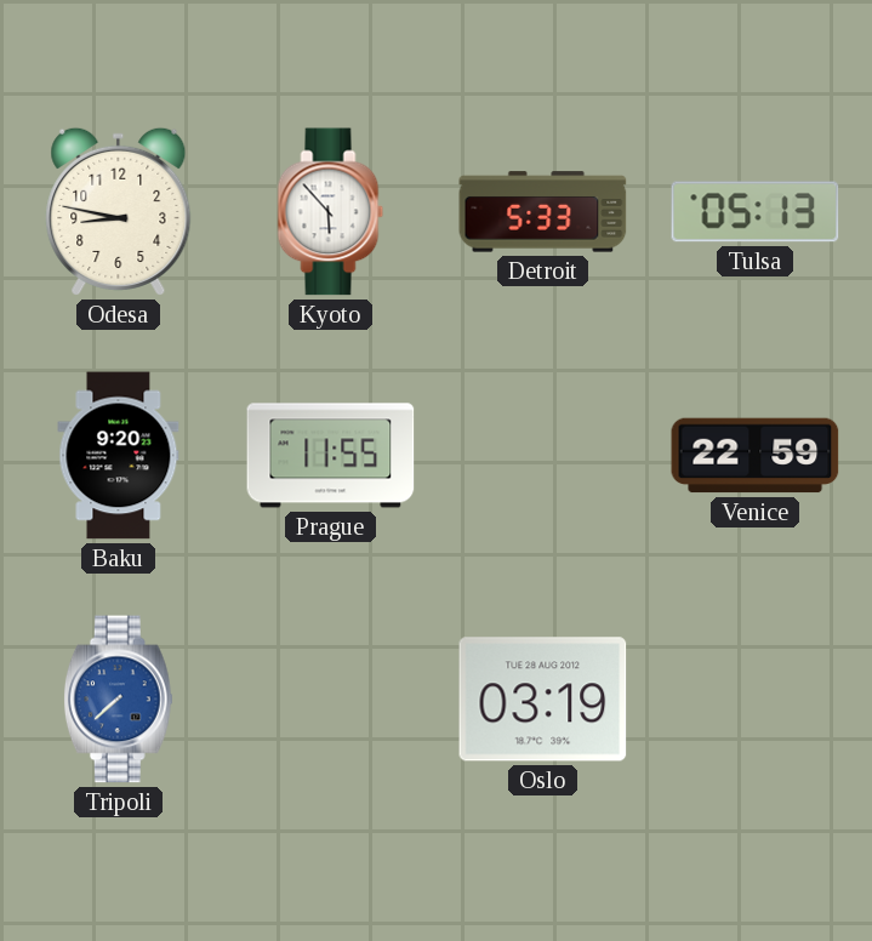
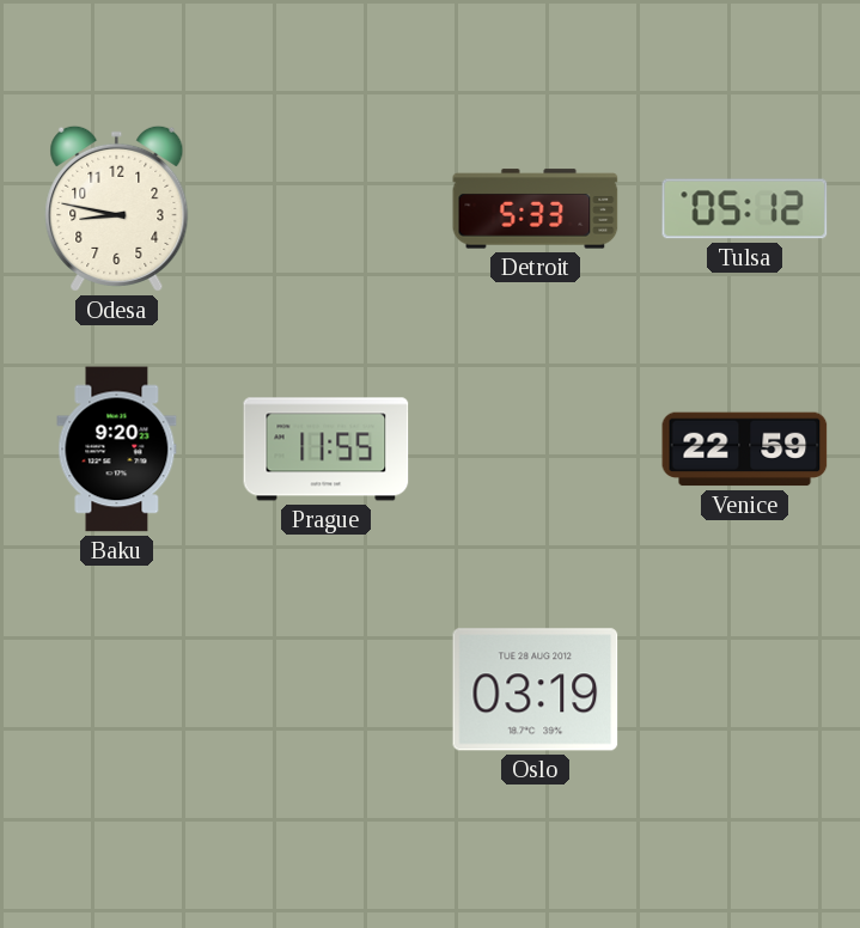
Kyoto: 5:53 -> none
Tulsa: 05:13 -> 05:12
Tripoli: 7:38 -> none
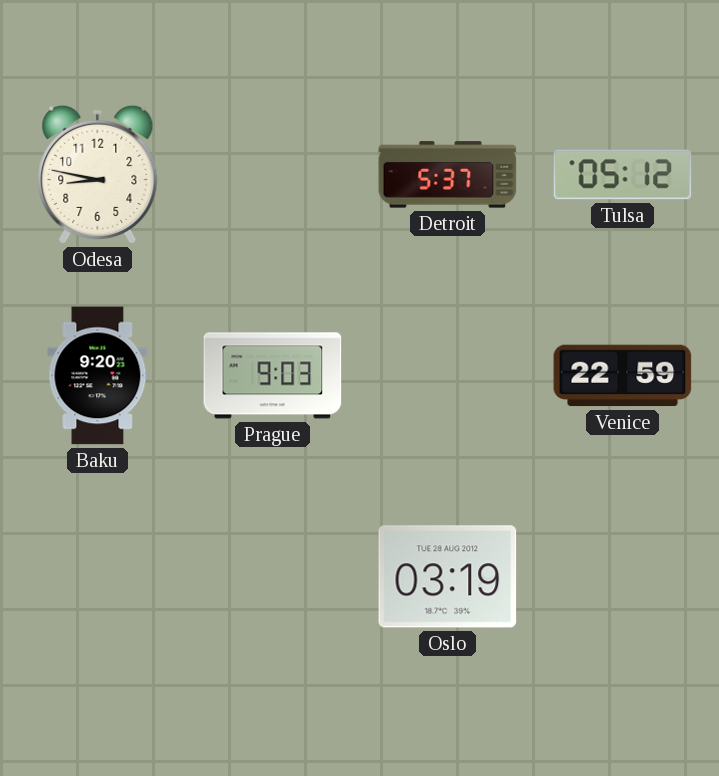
Detroit: 5:33 -> 5:37
Prague: 11:55 -> 9:03
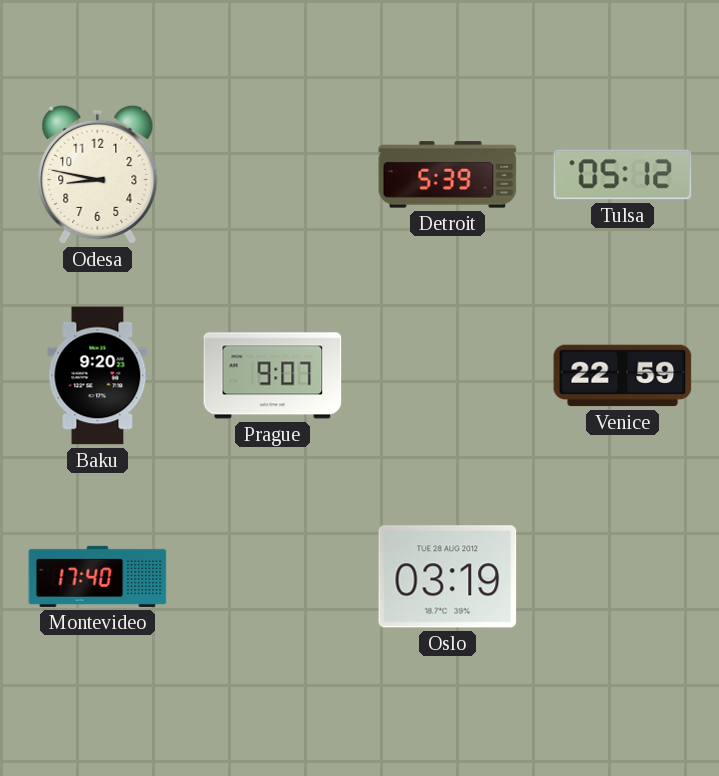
Detroit: 5:37 -> 5:39
Prague: 9:03 -> 9:07
Montevideo: none -> 17:40
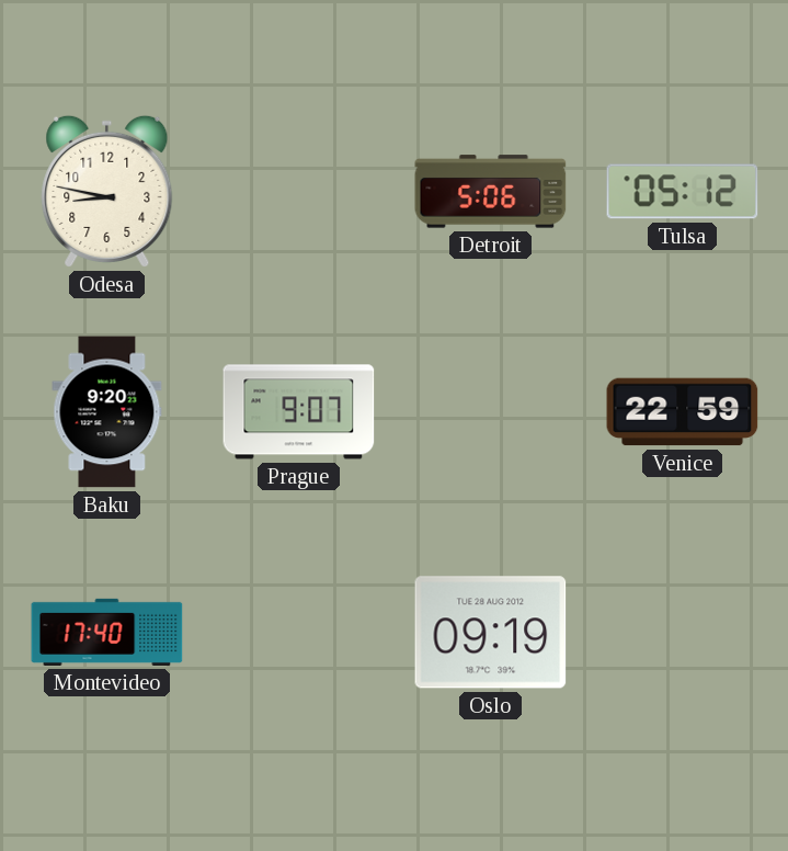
Detroit: 5:39 -> 5:06
Oslo: 03:19 -> 09:19
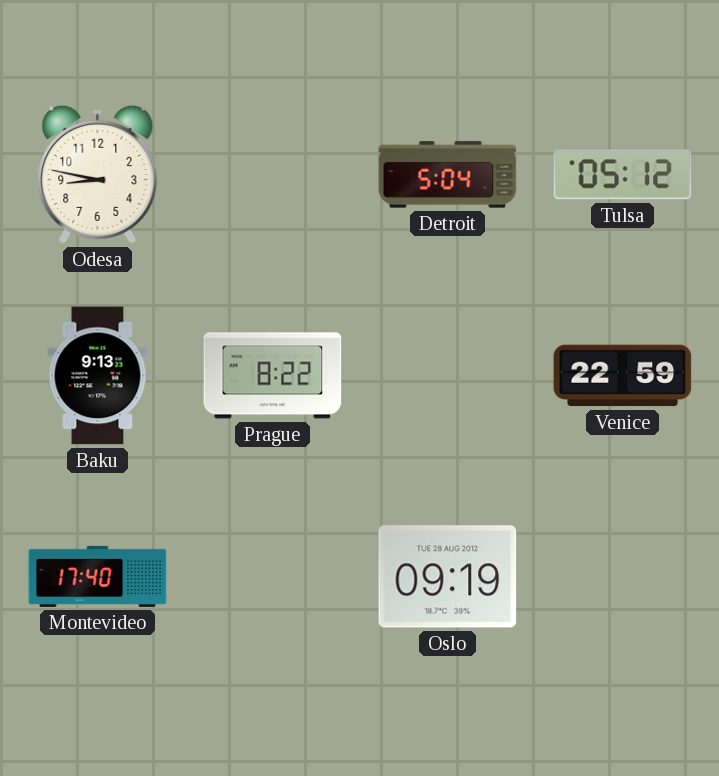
Detroit: 5:06 -> 5:04
Baku: 9:20 -> 9:13
Prague: 9:07 -> 8:22
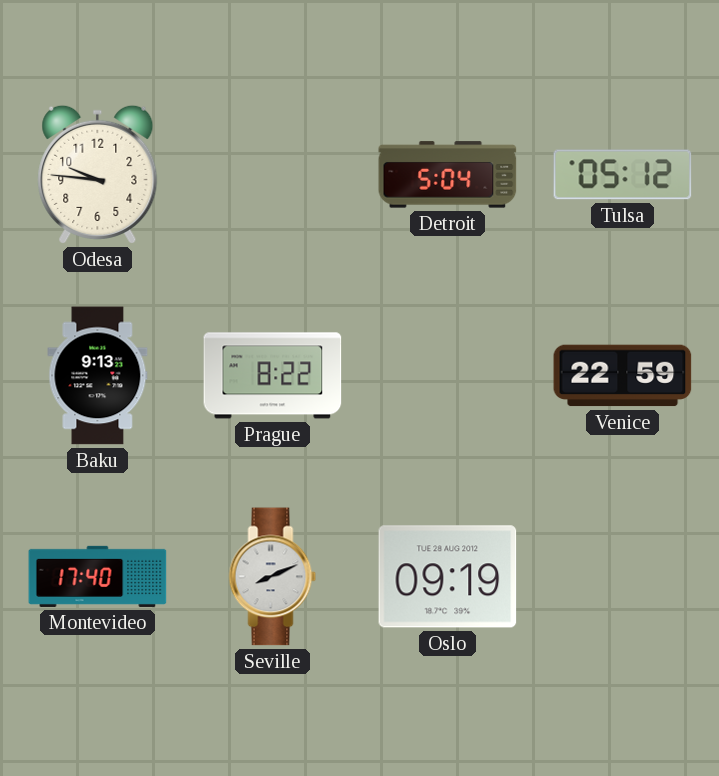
Odesa: 8:47 -> 9:46
Seville: none -> 8:11
